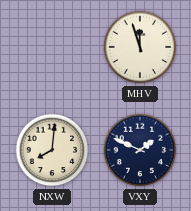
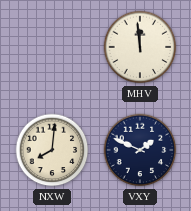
MHV: 11:57 -> 11:59
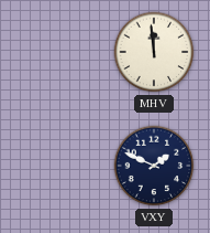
NXW: 8:01 -> none
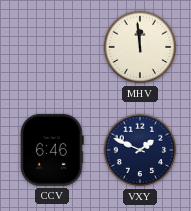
CCV: none -> 6:46
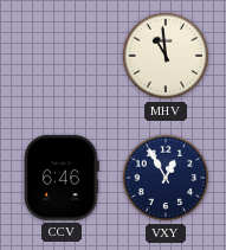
MHV: 11:59 -> 10:59
VXY: 1:49 -> 12:55
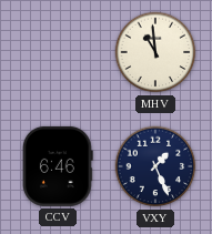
VXY: 12:55 -> 1:26
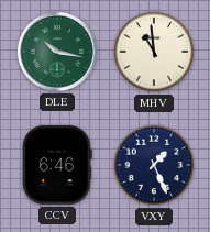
DLE: none -> 10:17
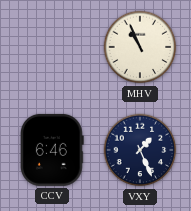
DLE: 10:17 -> none
MHV: 10:59 -> 10:56
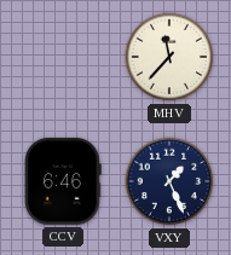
MHV: 10:56 -> 11:37
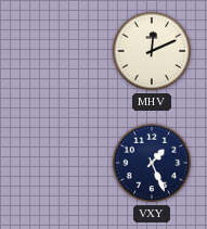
MHV: 11:37 -> 12:11
CCV: 6:46 -> none
